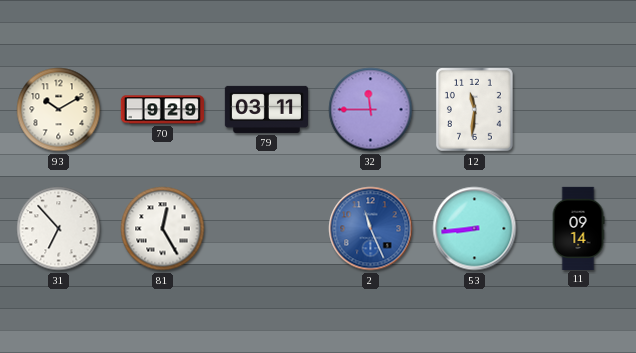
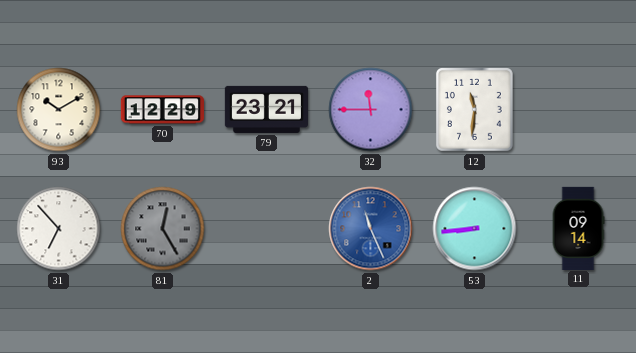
70: 9:29 -> 12:29
79: 03:11 -> 23:21
81 dial: white -> grey
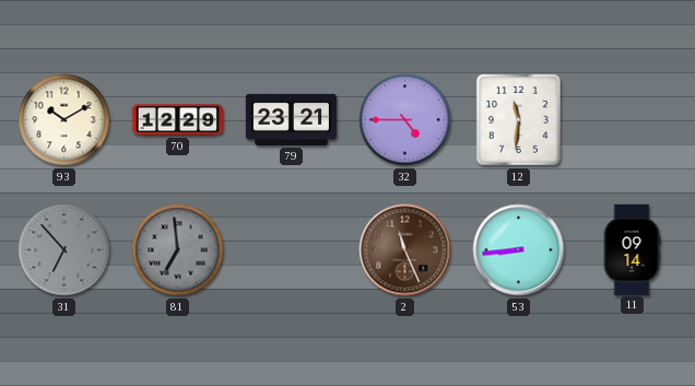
32: 11:45 -> 4:45
31 dial: white -> grey
81: 12:25 -> 6:59
2 dial: blue -> brown
